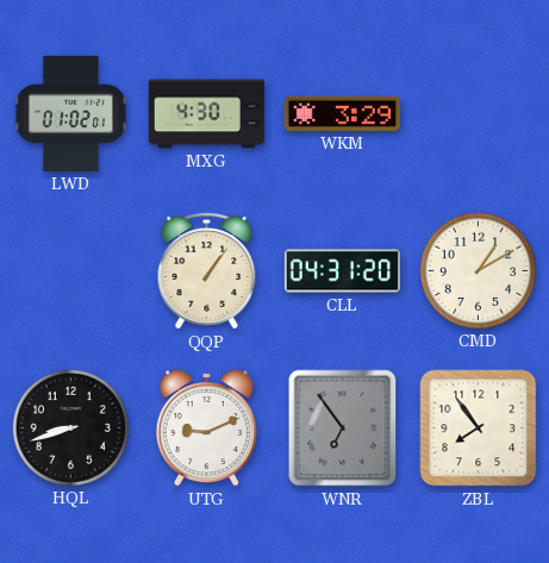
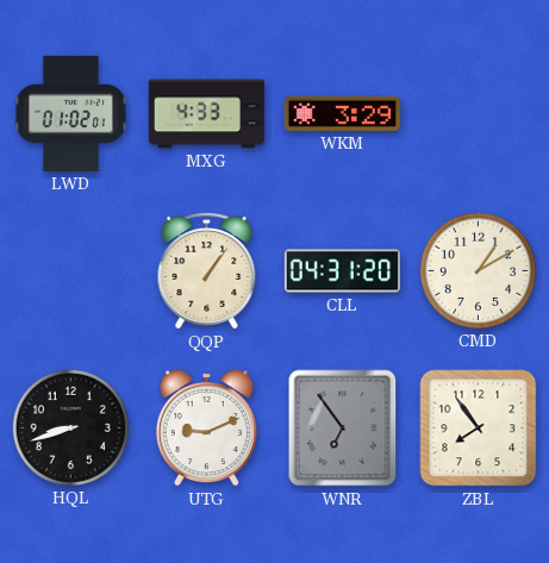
MXG: 4:30 -> 4:33
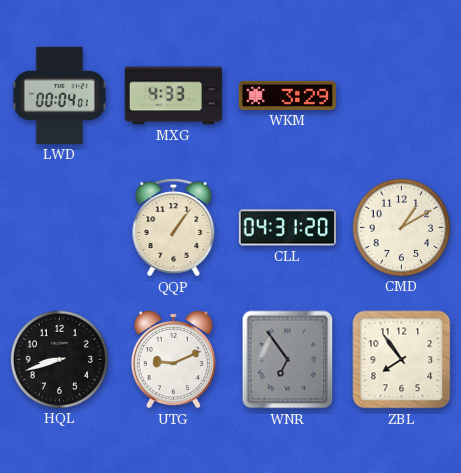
LWD: 01:02 -> 00:04
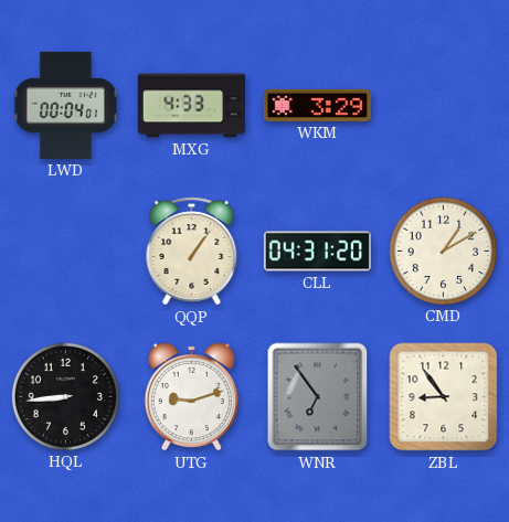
HQL: 8:42 -> 8:44
UTG: 9:11 -> 9:12
ZBL: 7:54 -> 8:54
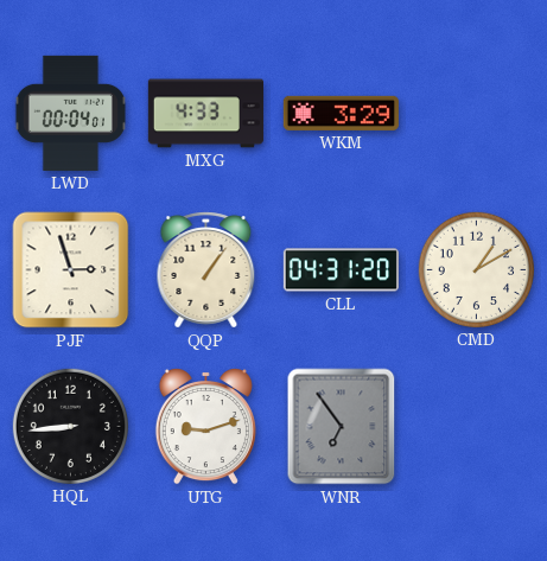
PJF: none -> 2:57
ZBL: 8:54 -> none
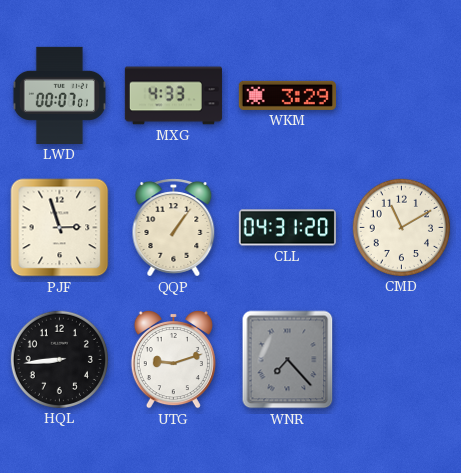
LWD: 00:04 -> 00:07
CMD: 1:10 -> 11:10
WNR: 6:54 -> 7:23
